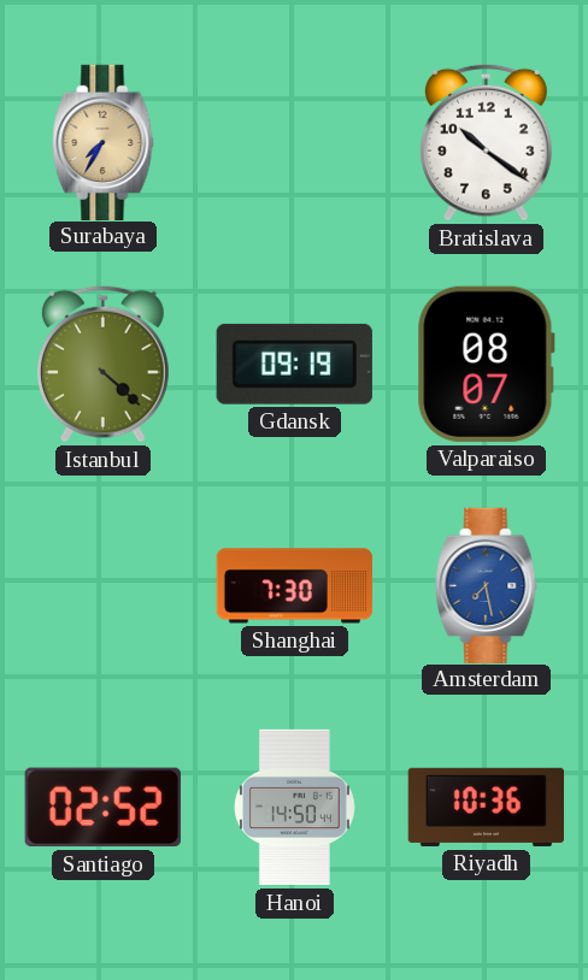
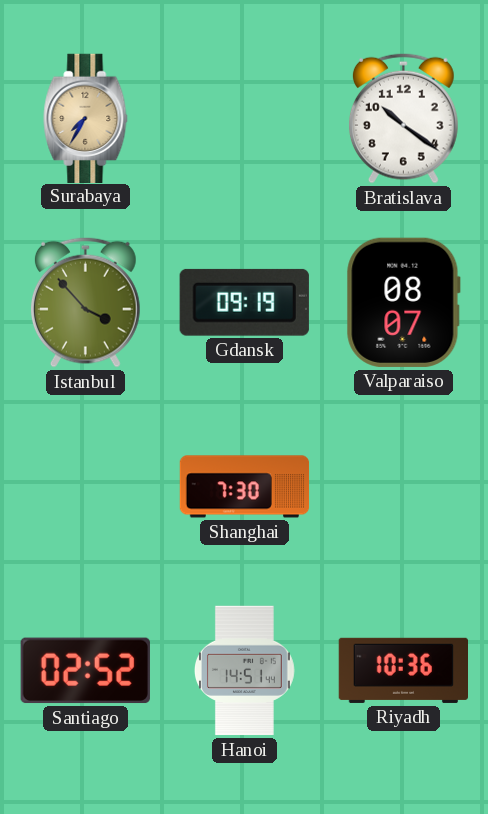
Istanbul: 4:22 -> 3:53
Amsterdam: 7:28 -> none
Hanoi: 14:50 -> 14:51
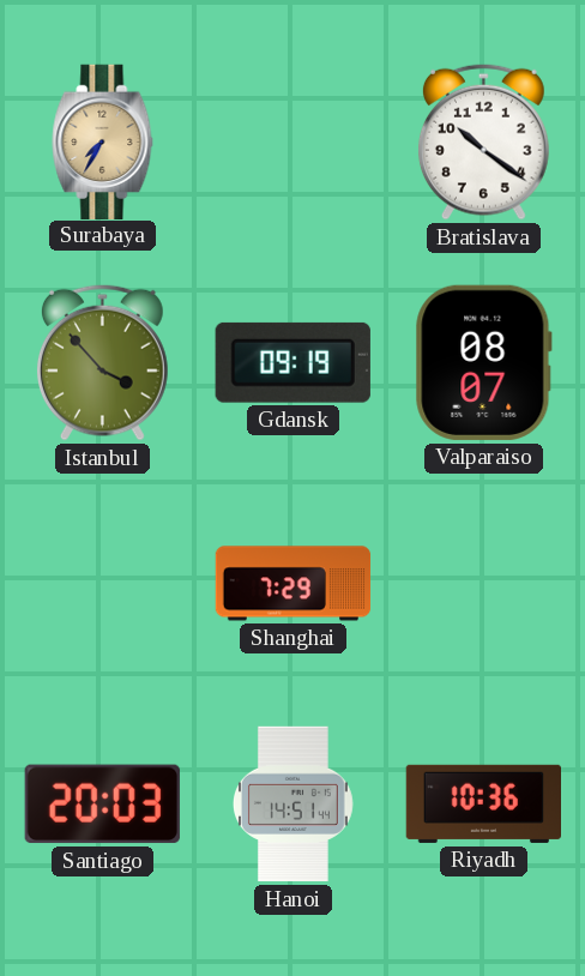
Shanghai: 7:30 -> 7:29
Santiago: 02:52 -> 20:03
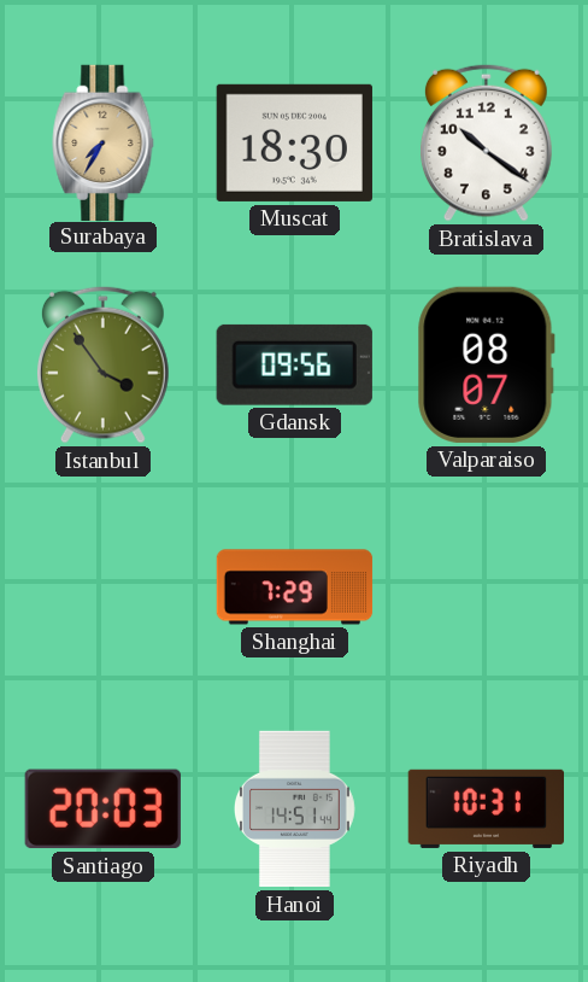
Muscat: none -> 18:30
Istanbul: 3:53 -> 3:54
Gdansk: 09:19 -> 09:56
Riyadh: 10:36 -> 10:31
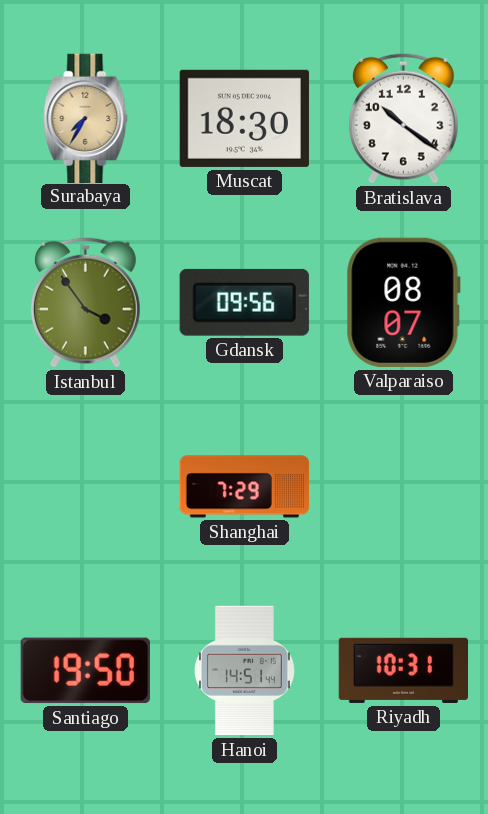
Santiago: 20:03 -> 19:50
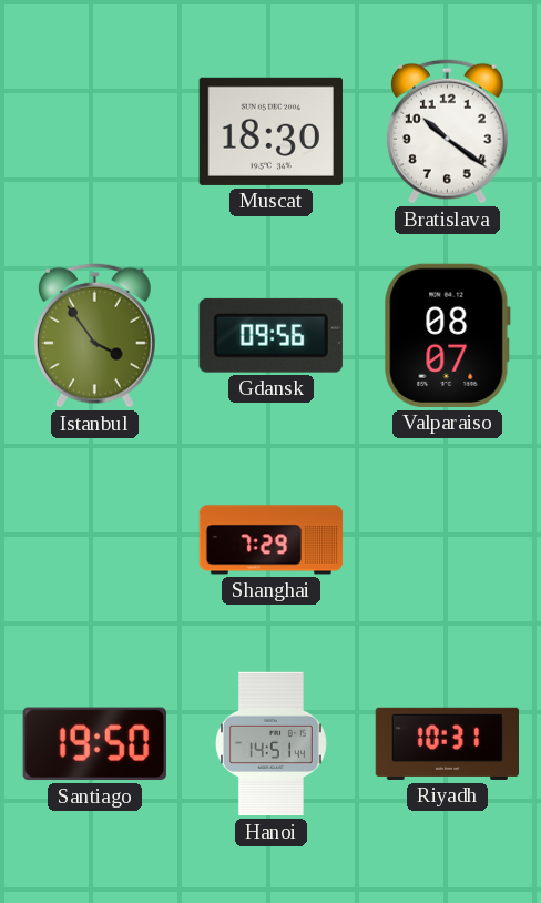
Surabaya: 7:35 -> none
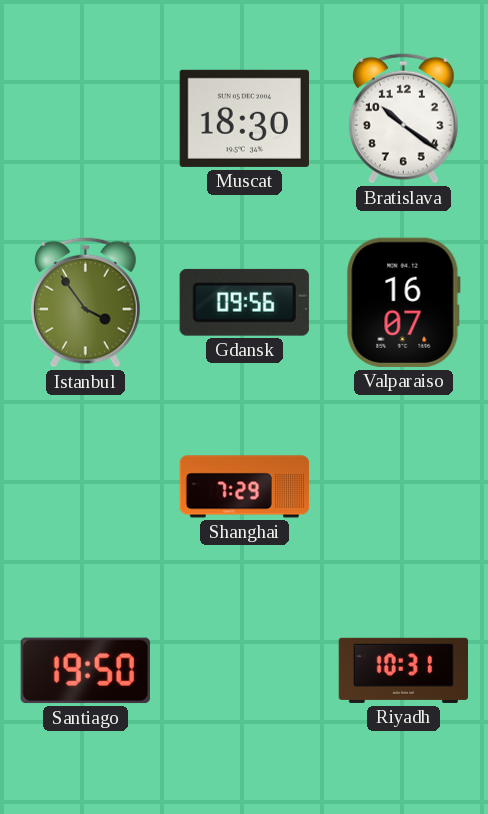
Valparaiso: 08:07 -> 16:07
Hanoi: 14:51 -> none
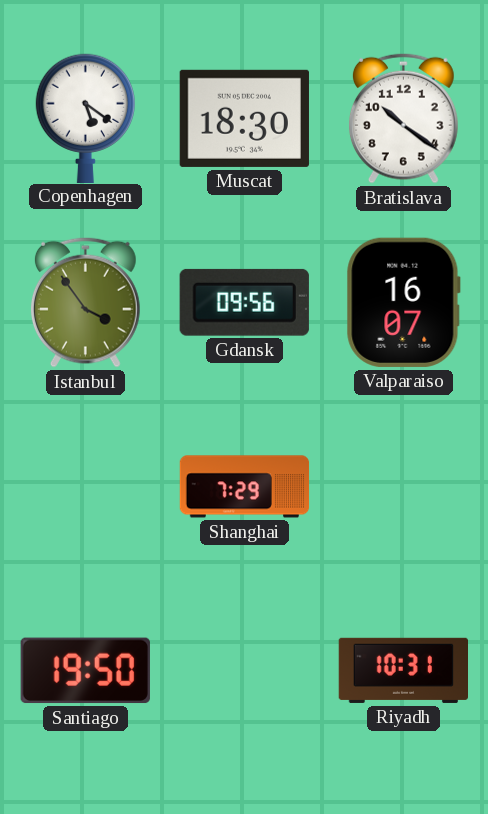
Copenhagen: none -> 5:21
